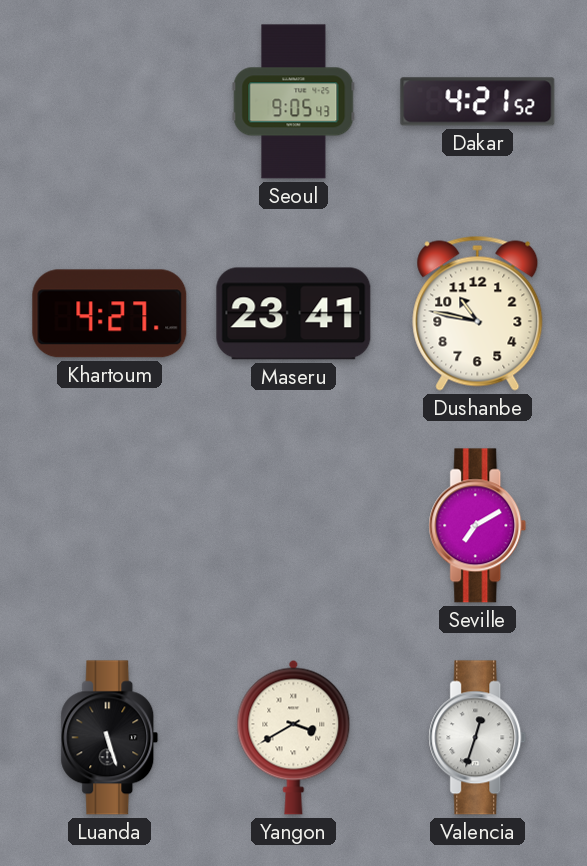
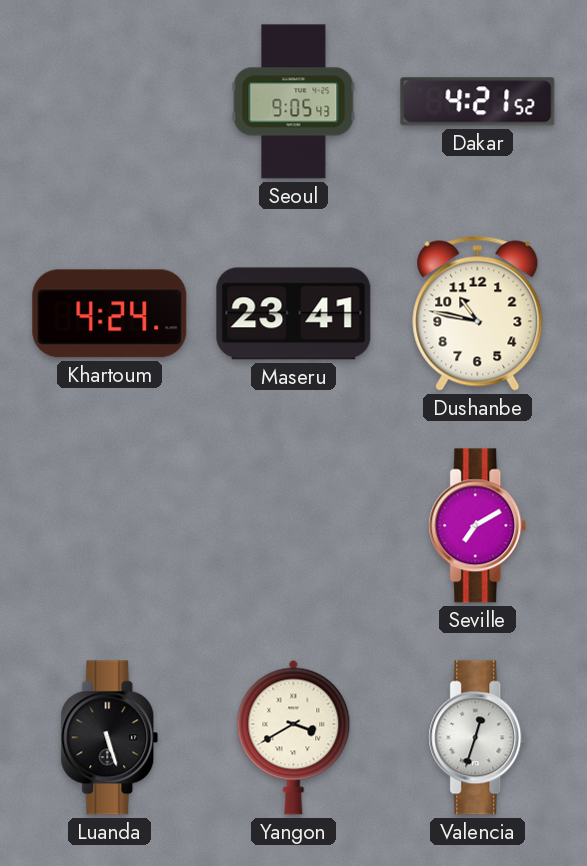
Khartoum: 4:27 -> 4:24
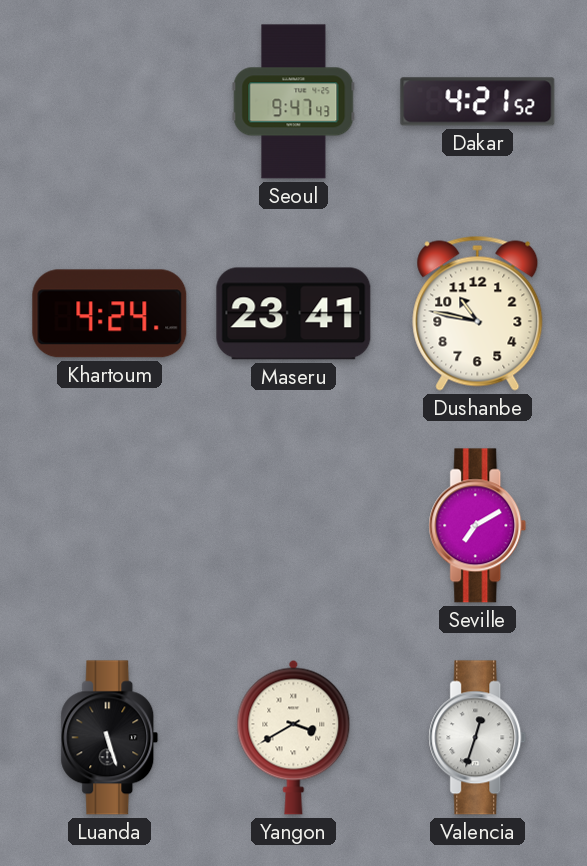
Seoul: 9:05 -> 9:47
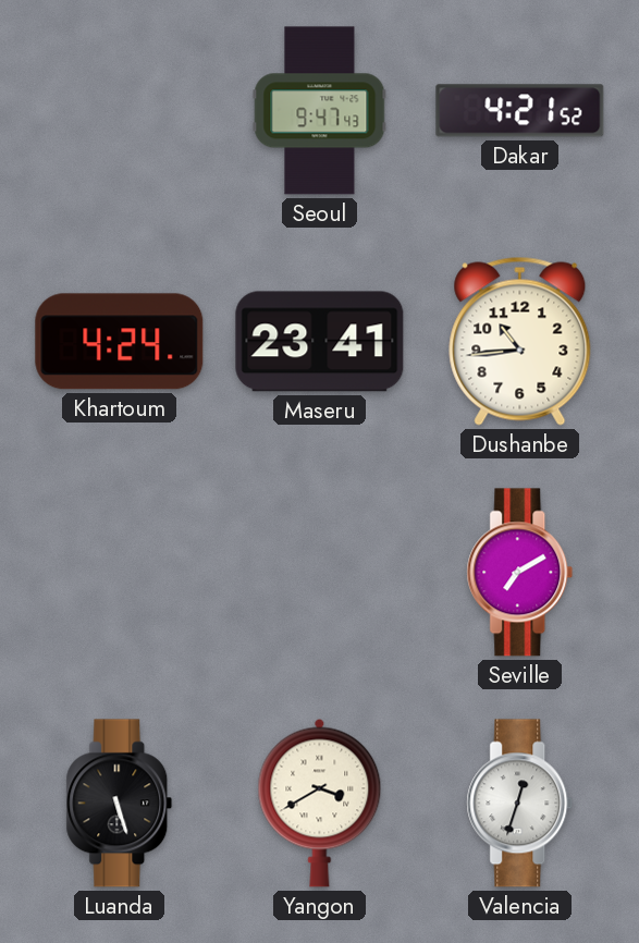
Dushanbe: 10:47 -> 10:44
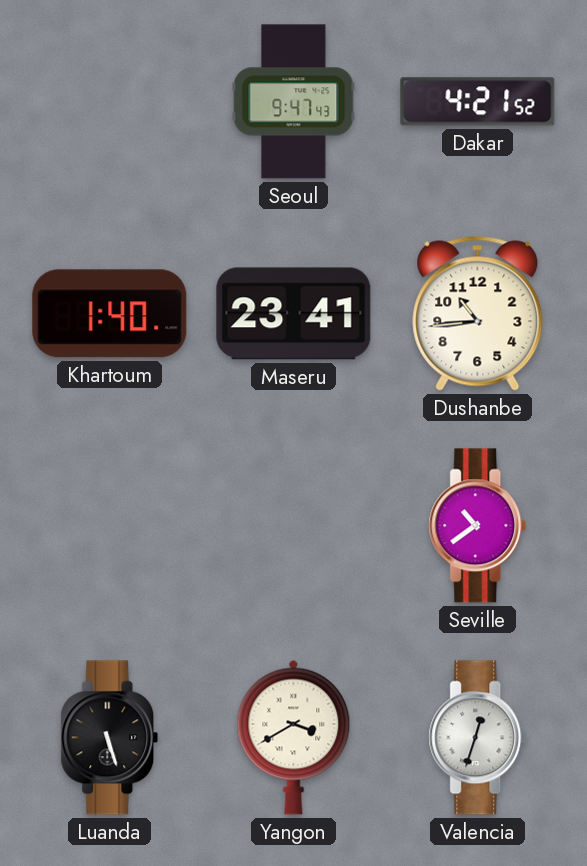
Khartoum: 4:24 -> 1:40
Seville: 7:10 -> 10:39
